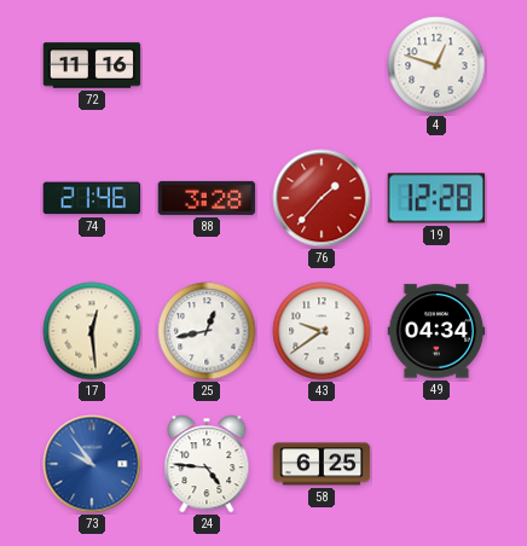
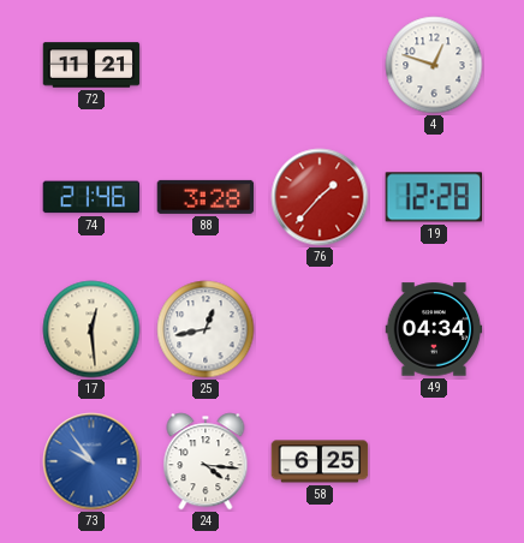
72: 11:16 -> 11:21
43: 9:39 -> none
24: 4:46 -> 4:16
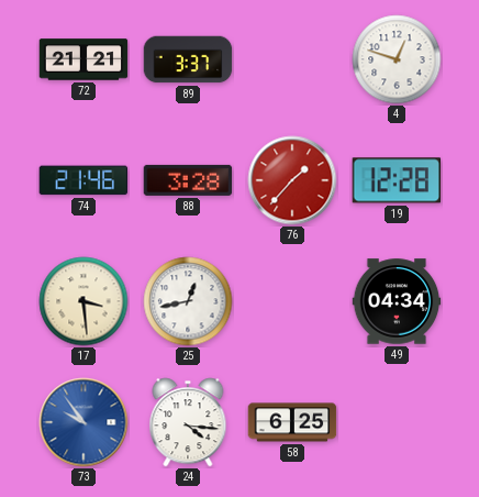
72: 11:21 -> 21:21
89: none -> 3:37
17: 12:29 -> 3:29
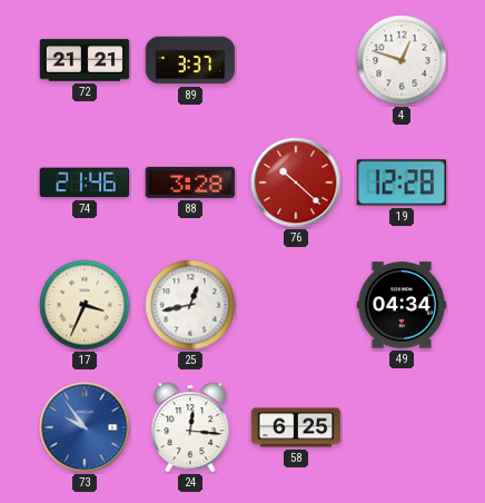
76: 1:37 -> 10:22
17: 3:29 -> 3:34
24: 4:16 -> 12:16
